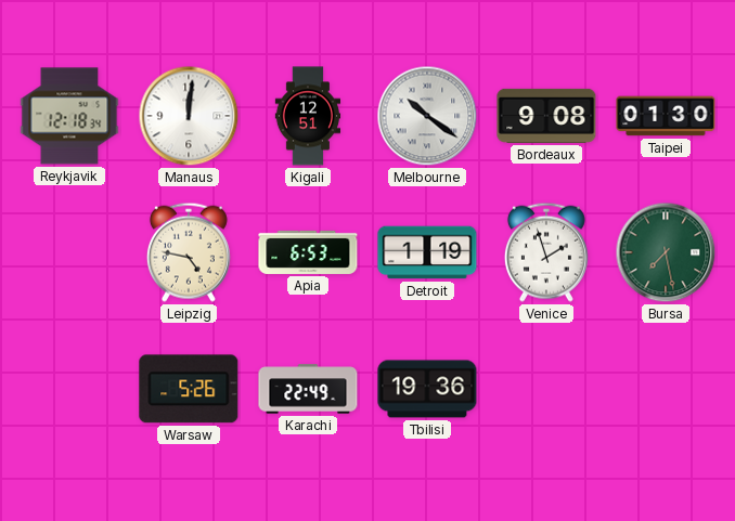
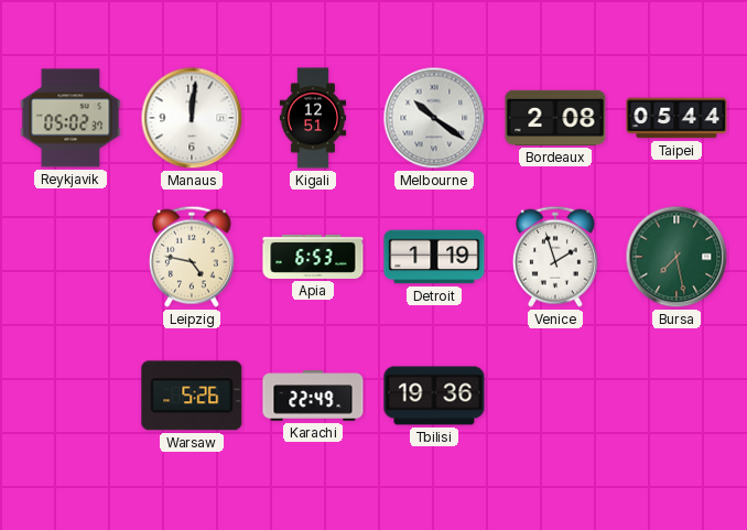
Reykjavik: 12:18 -> 05:02
Bordeaux: 9:08 -> 2:08
Taipei: 01:30 -> 05:44
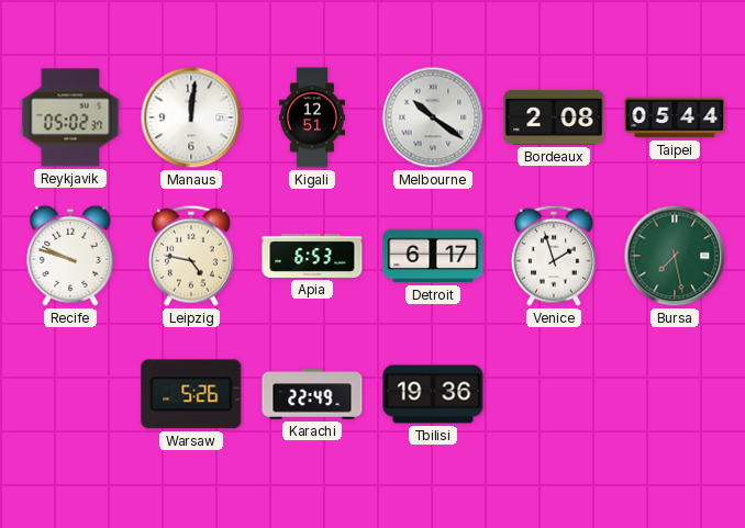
Recife: none -> 9:48
Detroit: 1:19 -> 6:17
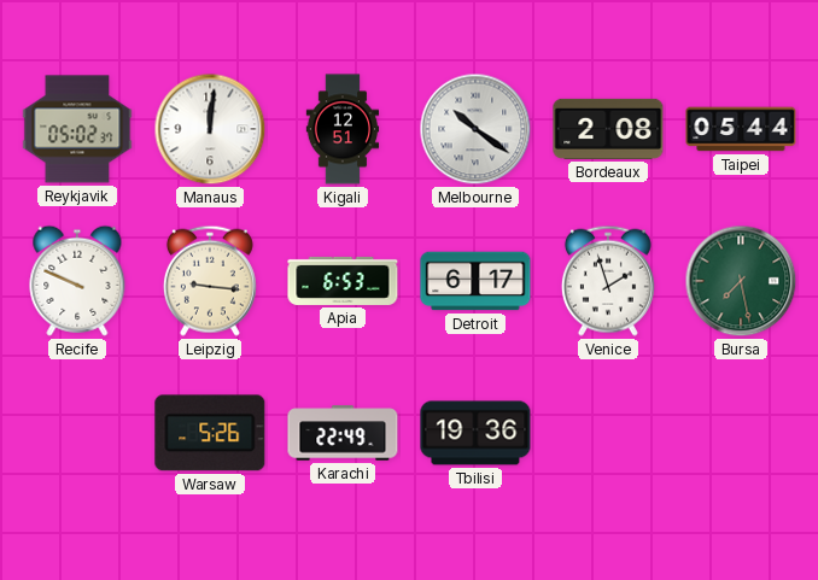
Recife: 9:48 -> 9:49
Leipzig: 4:47 -> 9:16
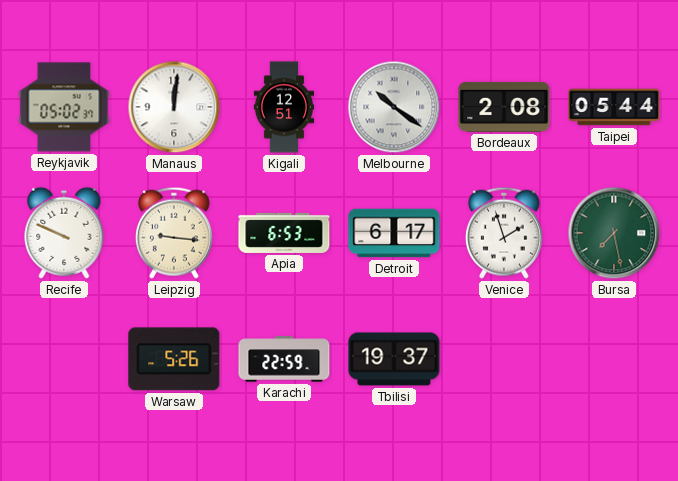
Karachi: 22:49 -> 22:59
Tbilisi: 19:36 -> 19:37
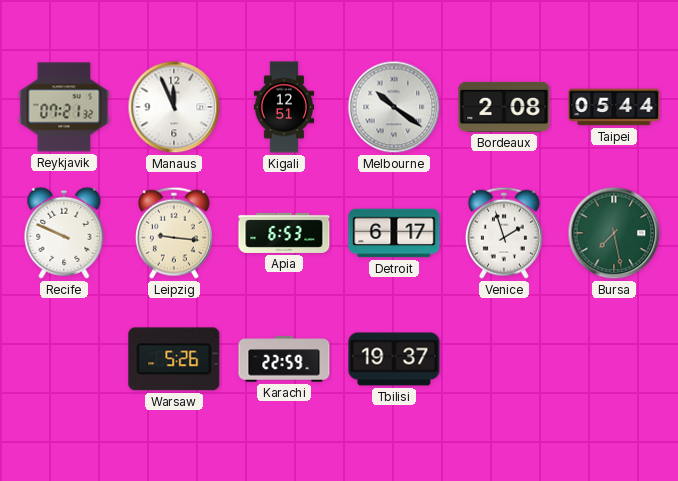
Reykjavik: 05:02 -> 07:21
Manaus: 12:01 -> 11:56
